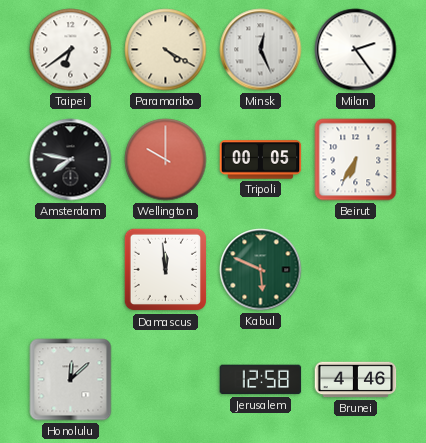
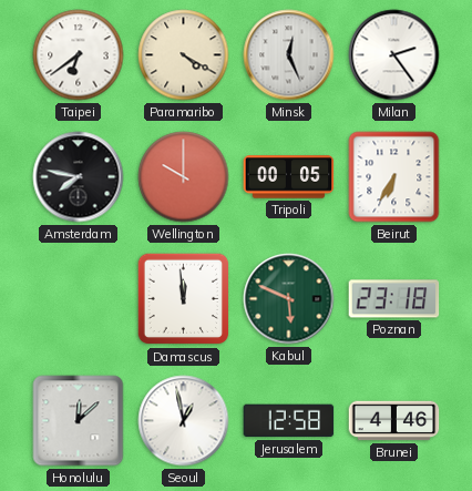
Poznan: none -> 23:18
Seoul: none -> 12:58
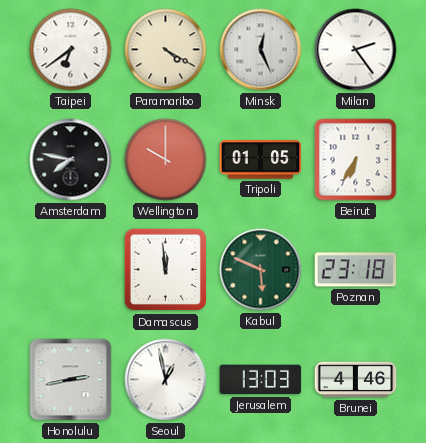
Tripoli: 00:05 -> 01:05
Honolulu: 12:08 -> 2:43
Jerusalem: 12:58 -> 13:03
